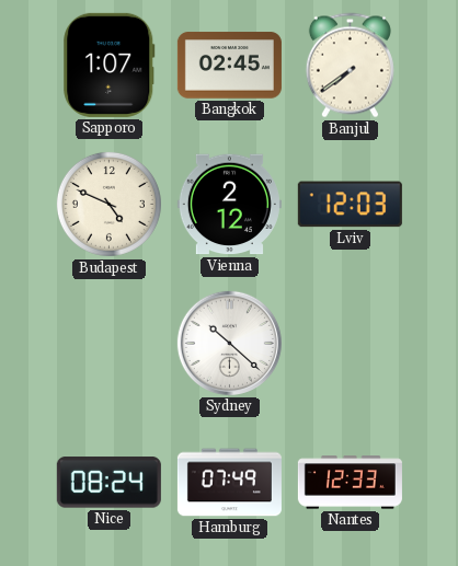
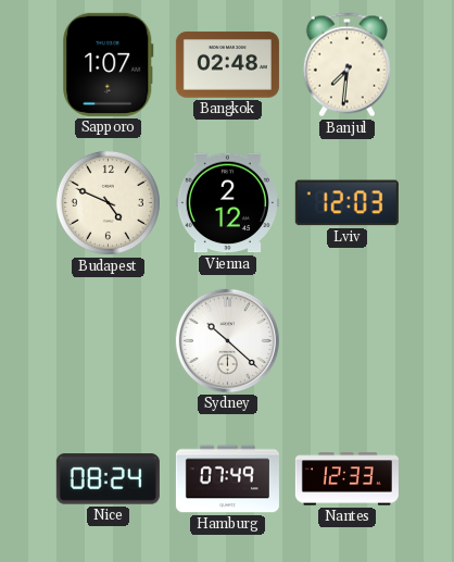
Bangkok: 02:45 -> 02:48
Banjul: 7:39 -> 7:31
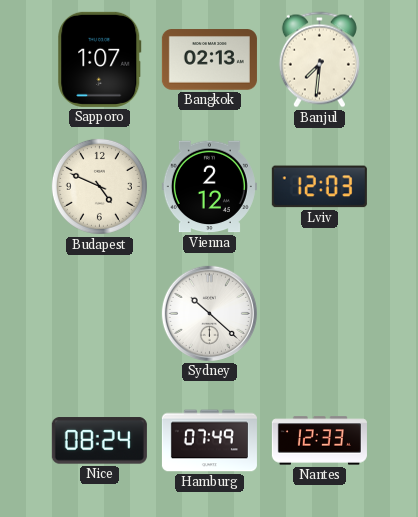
Bangkok: 02:48 -> 02:13
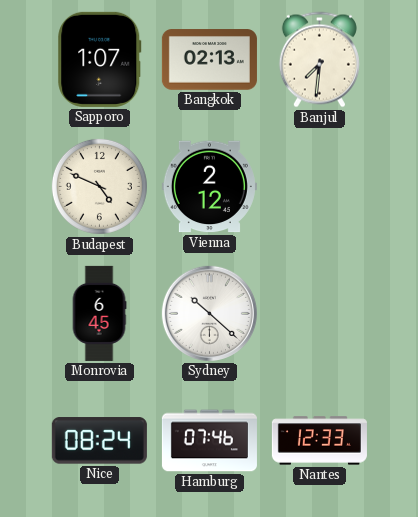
Lviv: 12:03 -> none
Monrovia: none -> 6:45
Hamburg: 07:49 -> 07:46
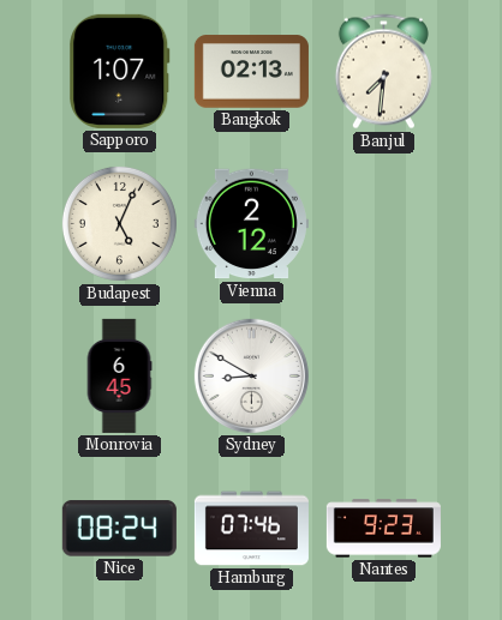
Budapest: 4:49 -> 5:04
Sydney: 10:22 -> 8:50
Nantes: 12:33 -> 9:23
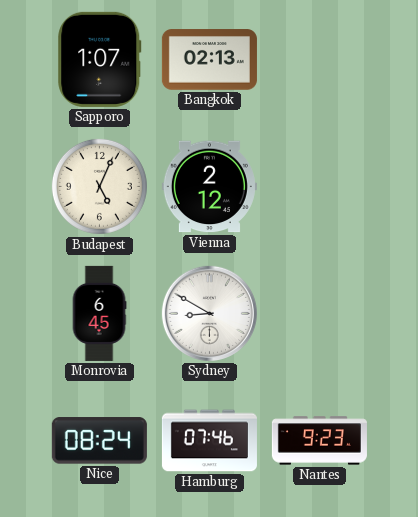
Banjul: 7:31 -> none
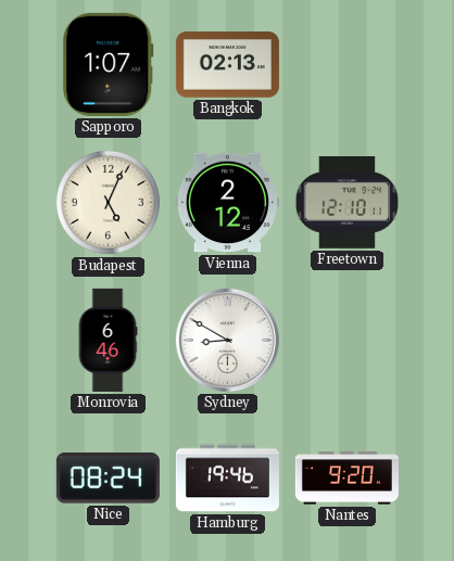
Freetown: none -> 12:10
Monrovia: 6:45 -> 6:46
Hamburg: 07:46 -> 19:46
Nantes: 9:23 -> 9:20
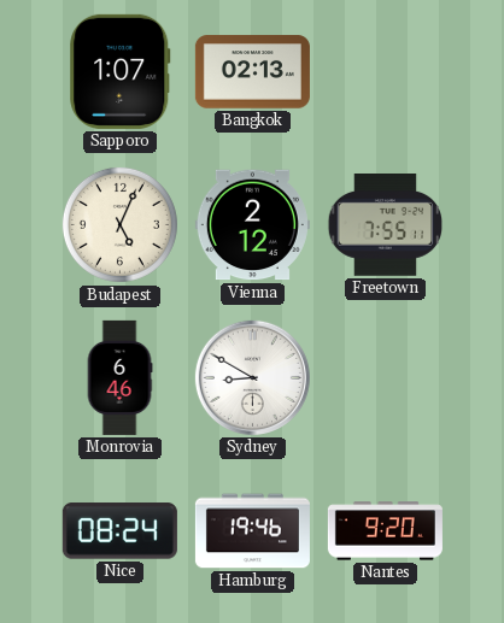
Freetown: 12:10 -> 7:55
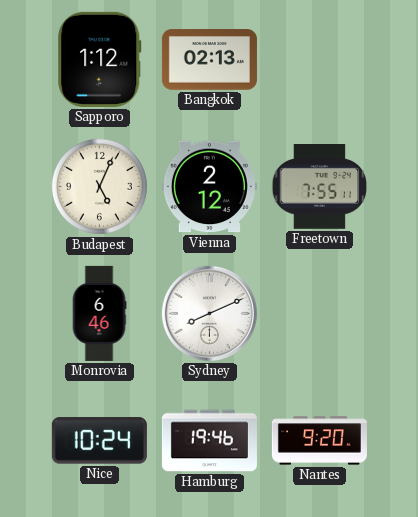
Sapporo: 1:07 -> 1:12
Sydney: 8:50 -> 8:11
Nice: 08:24 -> 10:24
